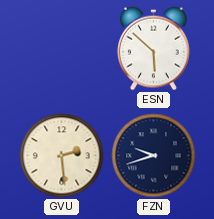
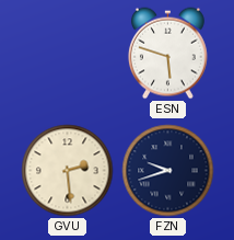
ESN: 5:52 -> 5:48
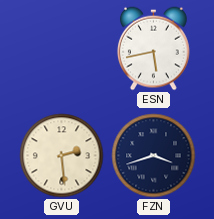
ESN: 5:48 -> 5:43
FZN: 9:42 -> 3:42
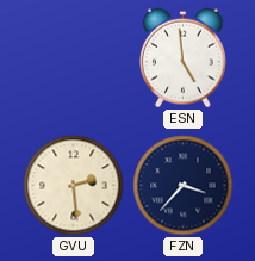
ESN: 5:43 -> 4:59
FZN: 3:42 -> 3:37
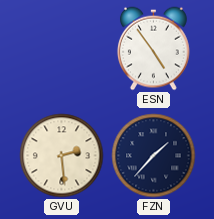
ESN: 4:59 -> 4:54
FZN: 3:37 -> 1:37
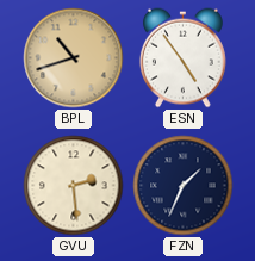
BPL: none -> 10:42
FZN: 1:37 -> 1:34
